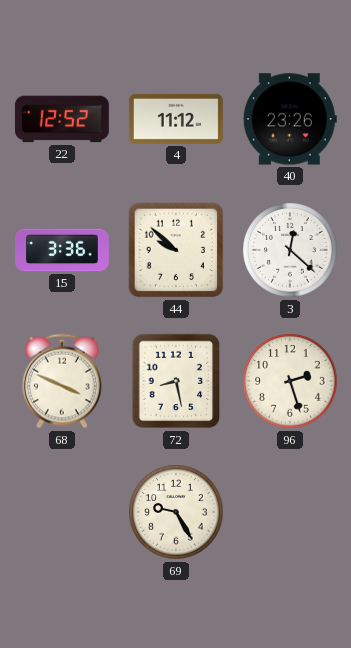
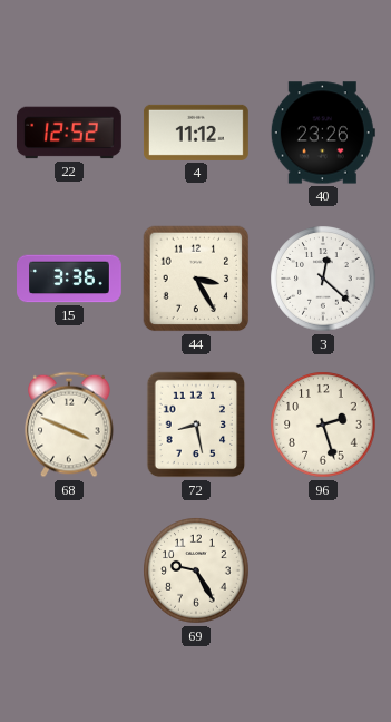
44: 9:52 -> 3:25
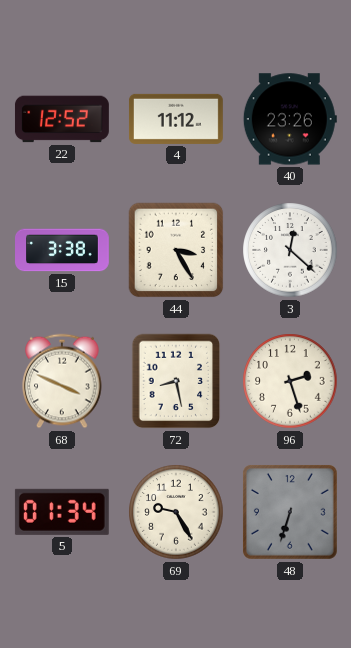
15: 3:36 -> 3:38
5: none -> 01:34
48: none -> 6:33
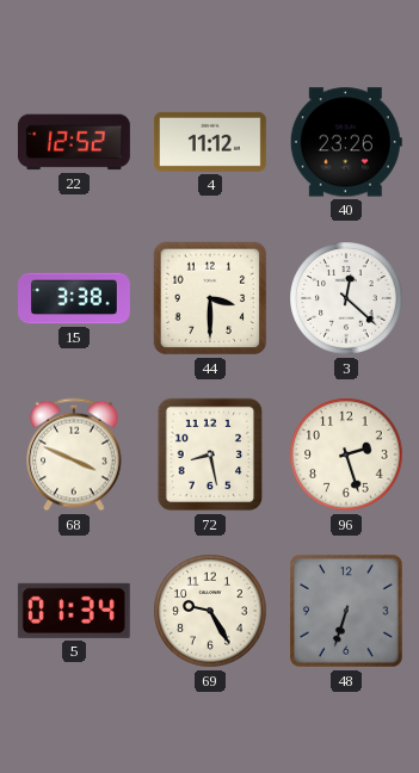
44: 3:25 -> 3:30
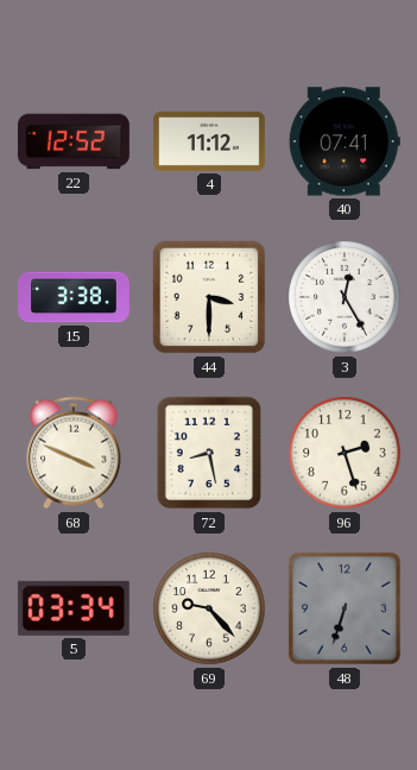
40: 23:26 -> 07:41
3: 12:22 -> 12:25
5: 01:34 -> 03:34
69: 9:25 -> 9:23
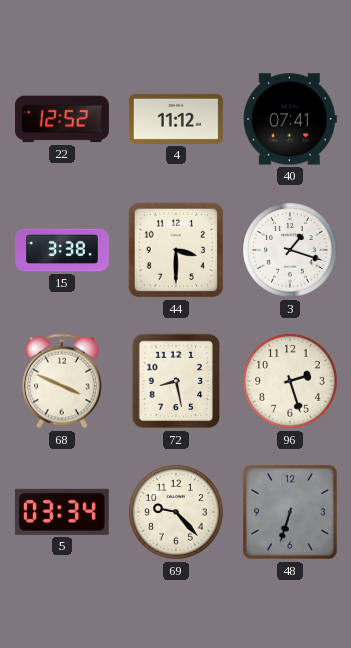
3: 12:25 -> 1:18
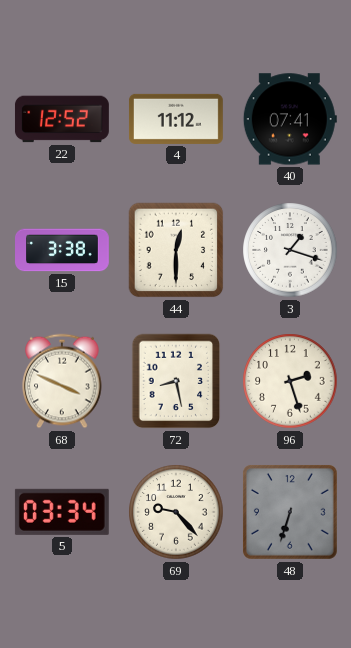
44: 3:30 -> 12:30
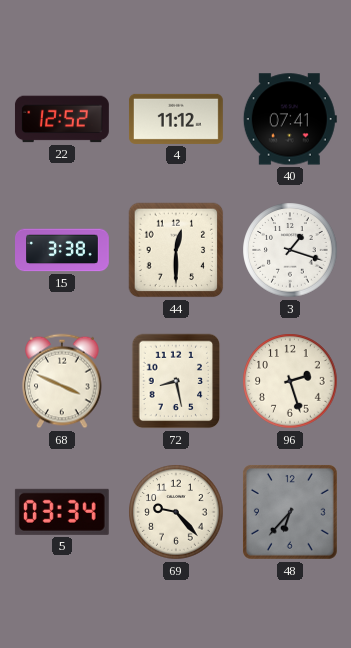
48: 6:33 -> 6:37
